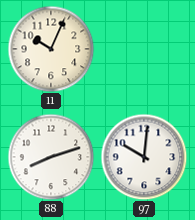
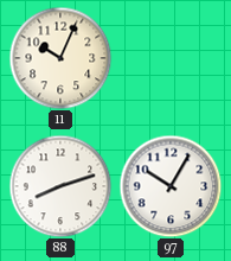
97: 10:01 -> 10:05
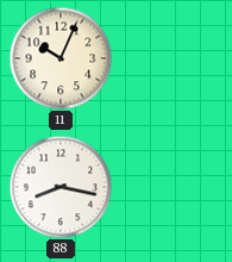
88: 8:12 -> 8:17
97: 10:05 -> none
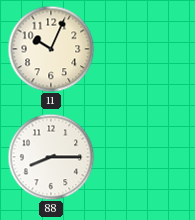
88: 8:17 -> 8:15
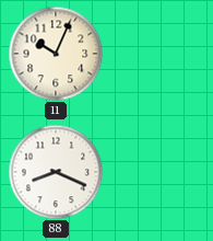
88: 8:15 -> 8:19
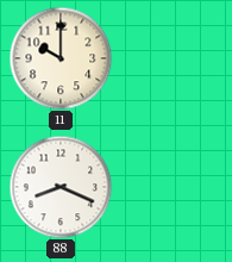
11: 10:04 -> 10:00
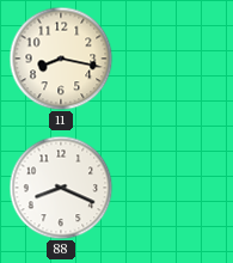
11: 10:00 -> 8:17
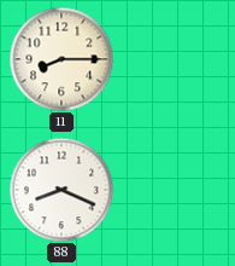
11: 8:17 -> 8:15
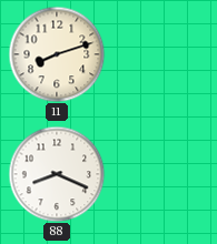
11: 8:15 -> 8:12
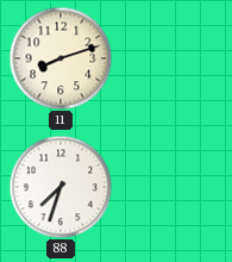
88: 8:19 -> 7:33
